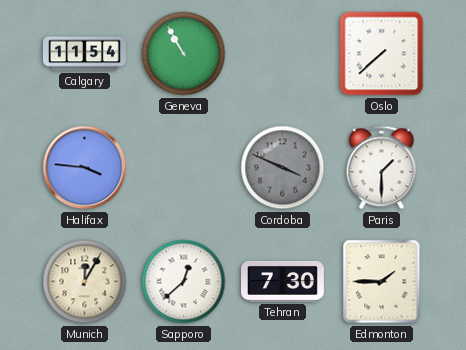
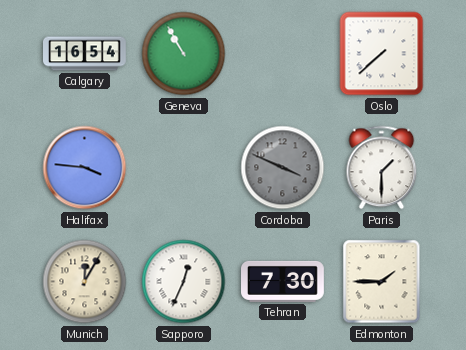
Calgary: 11:54 -> 16:54
Sapporo: 12:38 -> 12:34
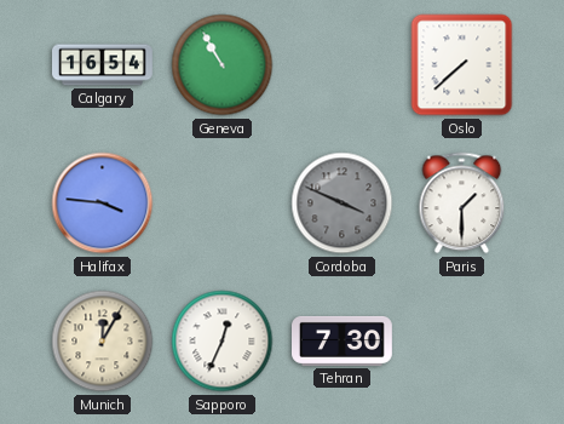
Edmonton: 1:45 -> none
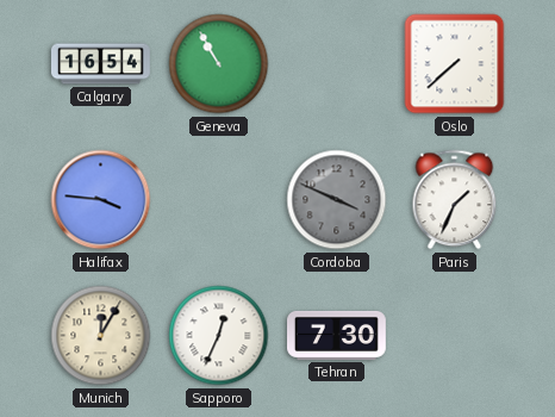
Paris: 1:30 -> 1:34
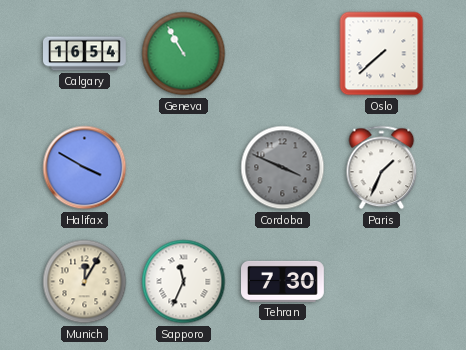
Halifax: 3:46 -> 3:50
Sapporo: 12:34 -> 11:34
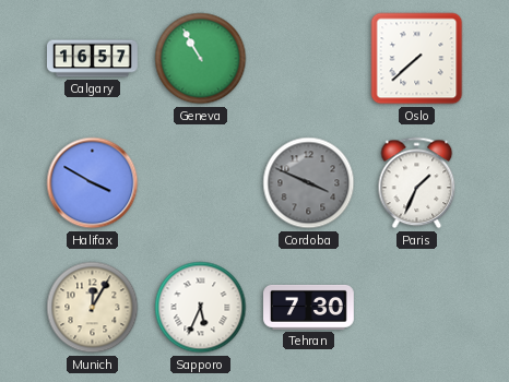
Calgary: 16:54 -> 16:57
Sapporo: 11:34 -> 5:34
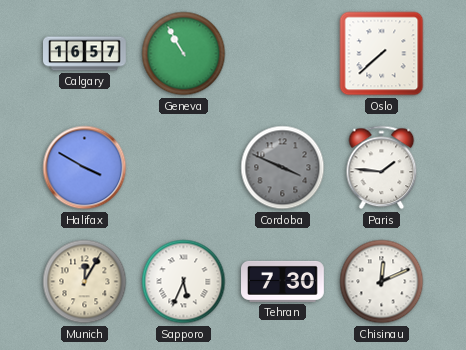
Paris: 1:34 -> 1:46
Chisinau: none -> 12:11
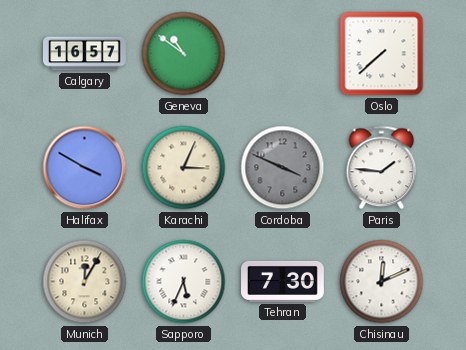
Geneva: 10:55 -> 10:51
Karachi: none -> 3:04
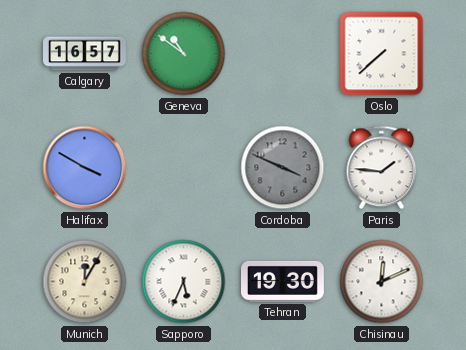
Karachi: 3:04 -> none
Tehran: 7:30 -> 19:30
